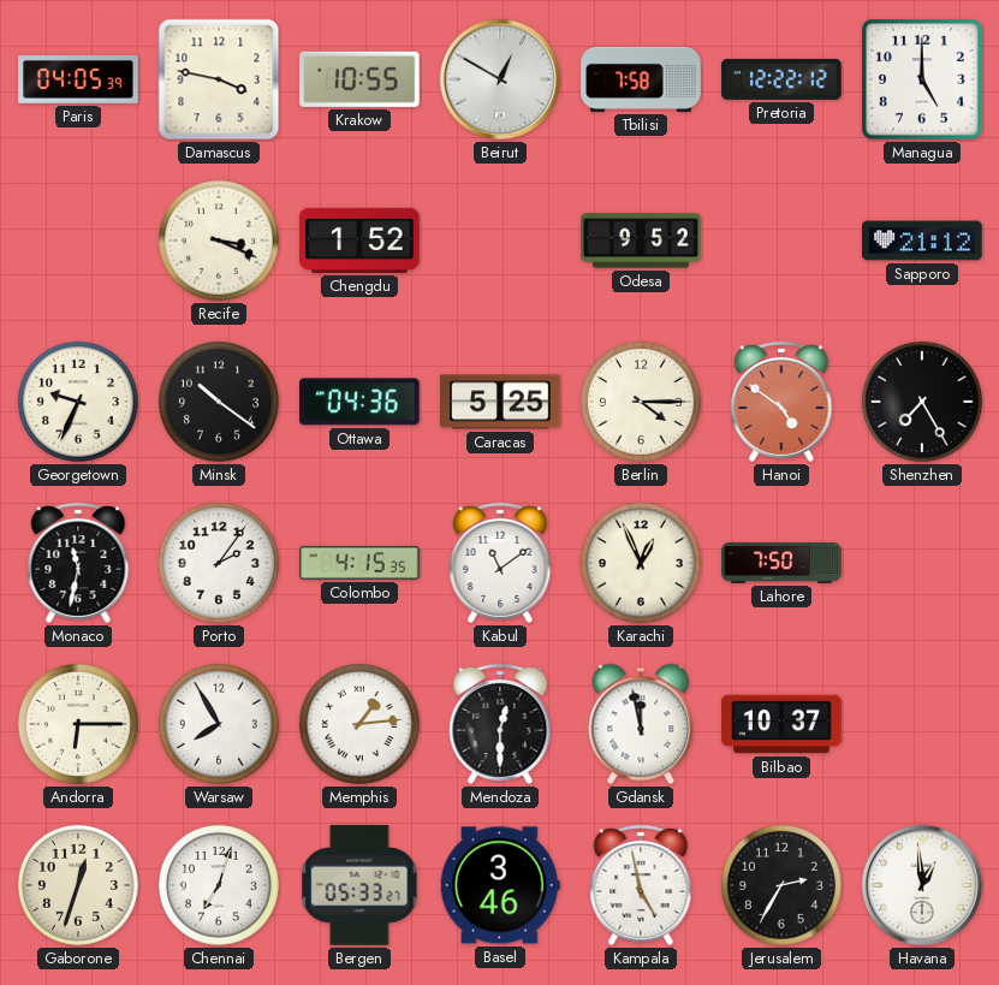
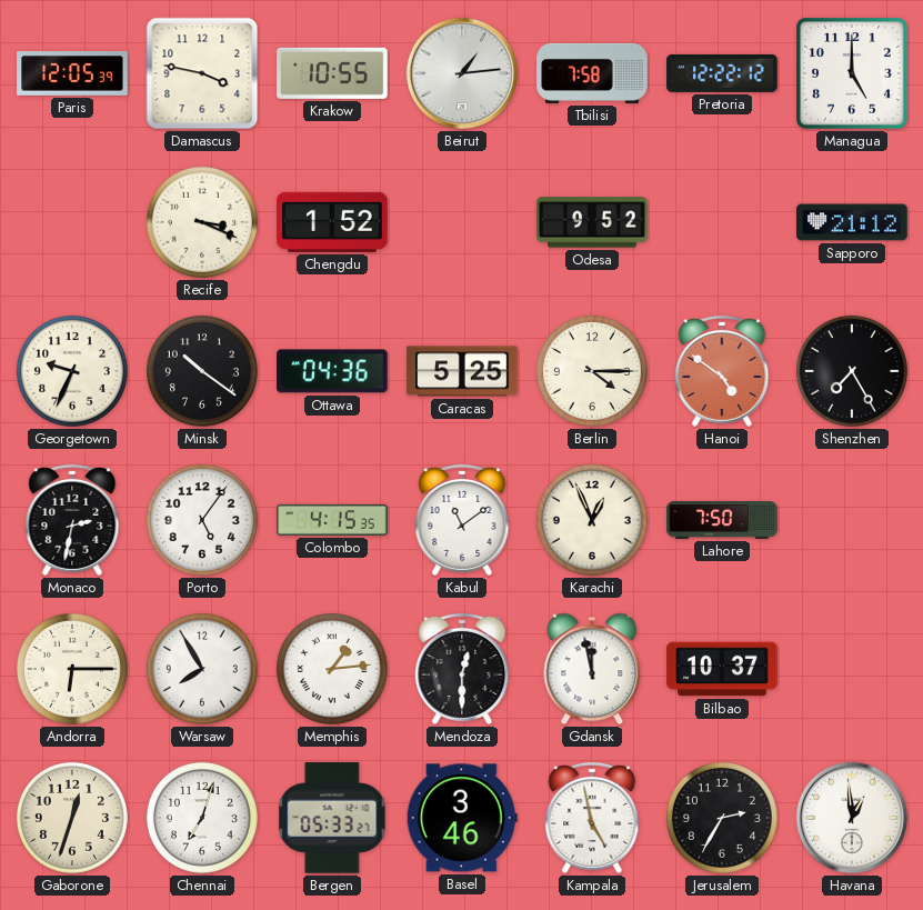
Paris: 04:05 -> 12:05
Beirut: 12:50 -> 1:14
Monaco: 11:32 -> 2:32
Porto: 2:06 -> 5:06
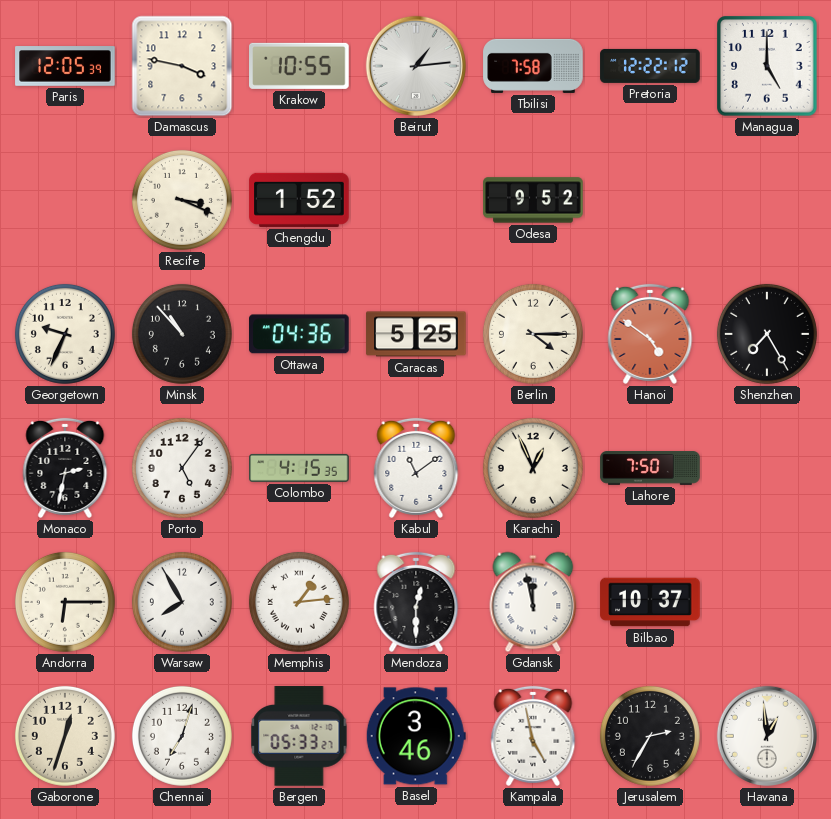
Sapporo: 21:12 -> none
Minsk: 10:21 -> 10:53
